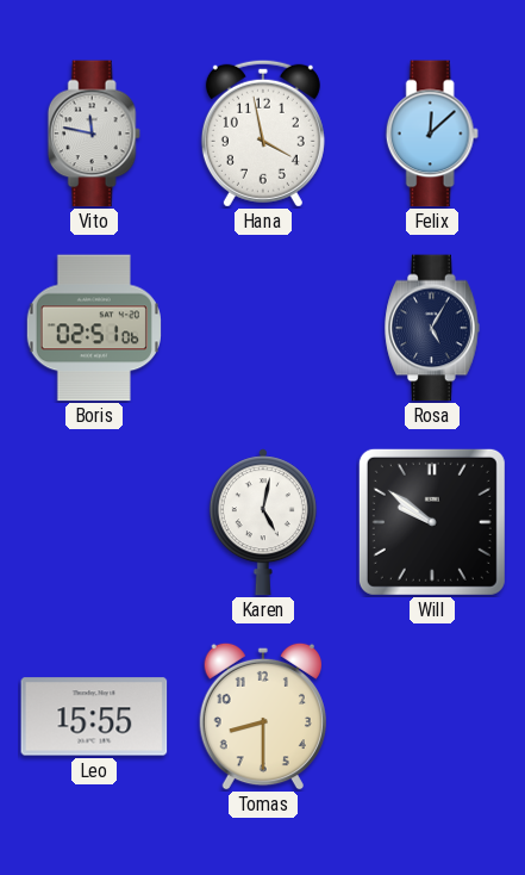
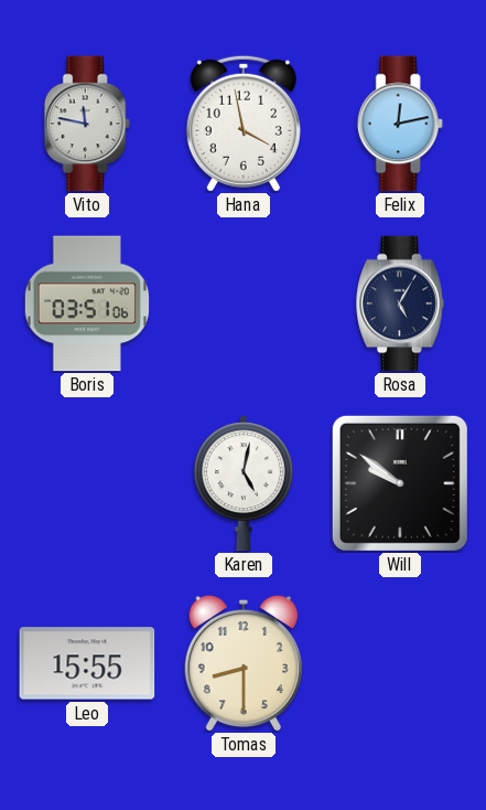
Felix: 12:08 -> 12:13
Boris: 02:51 -> 03:51
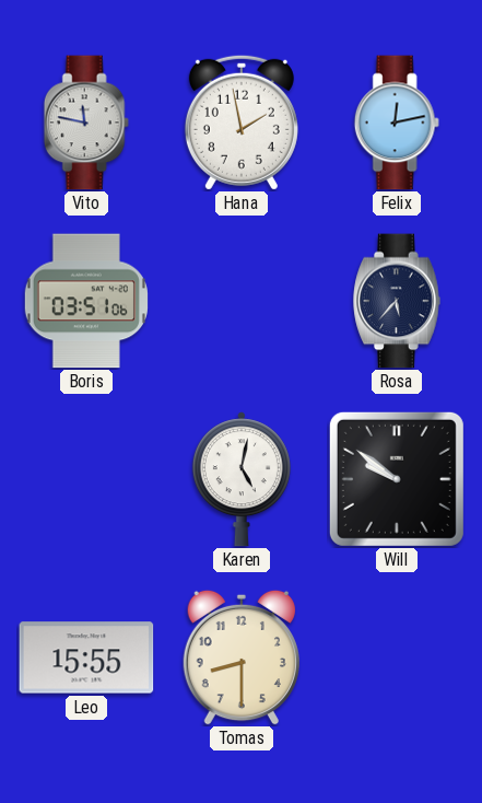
Hana: 3:58 -> 1:58
Rosa: 5:05 -> 5:37
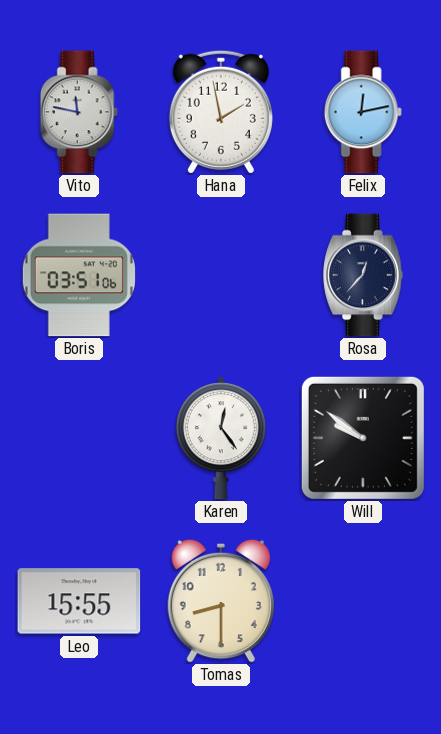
Rosa: 5:37 -> 12:37
Karen: 5:02 -> 12:24
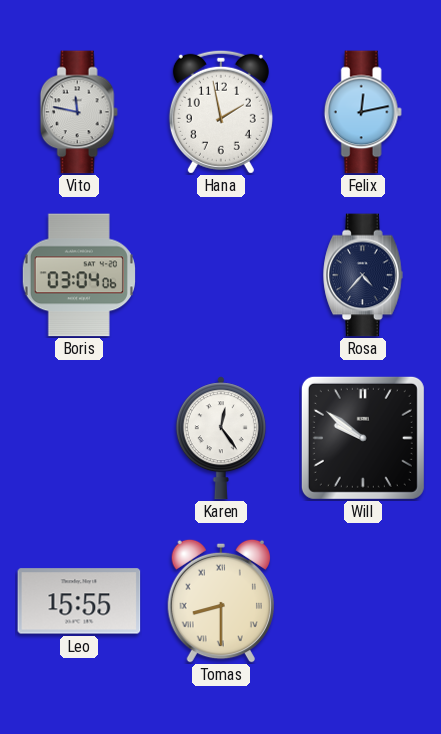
Boris: 03:51 -> 03:04
Rosa: 12:37 -> 4:37
Tomas numerals: Arabic -> Roman
